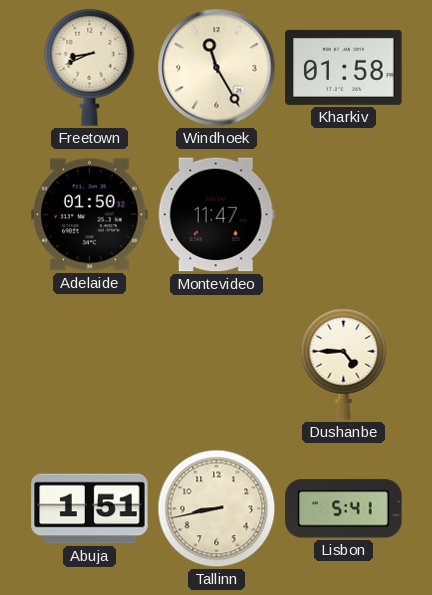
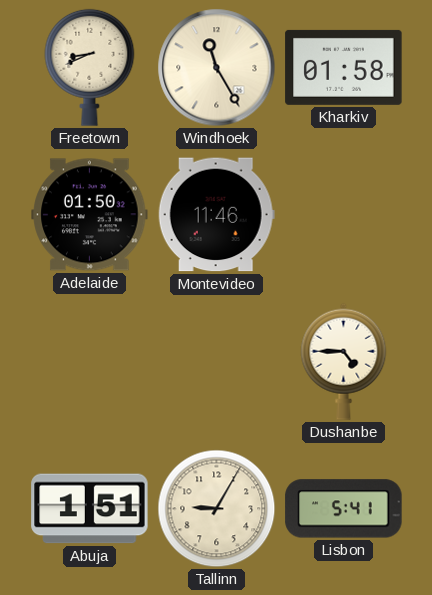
Montevideo: 11:47 -> 11:46
Tallinn: 8:43 -> 9:05
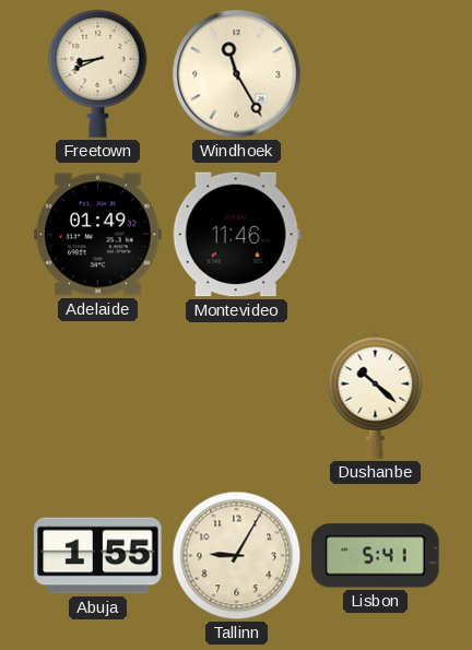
Kharkiv: 01:58 -> none
Adelaide: 01:50 -> 01:49
Dushanbe: 4:45 -> 10:22
Abuja: 1:51 -> 1:55
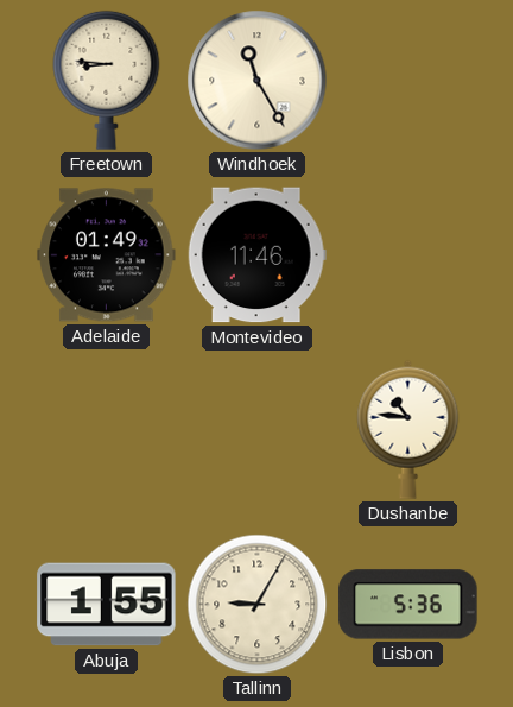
Freetown: 8:41 -> 8:46
Dushanbe: 10:22 -> 10:46
Lisbon: 5:41 -> 5:36
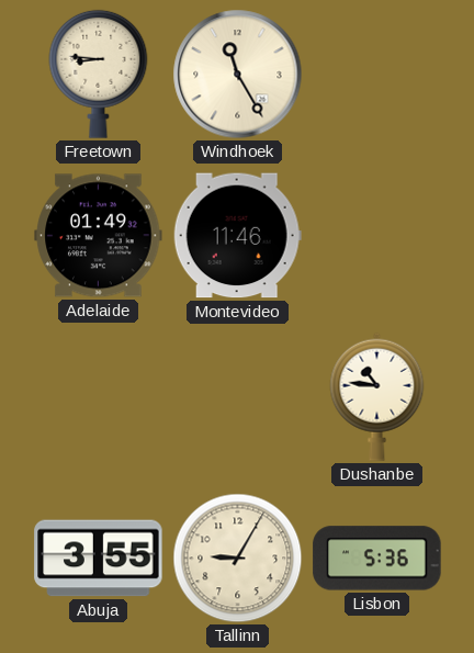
Abuja: 1:55 -> 3:55
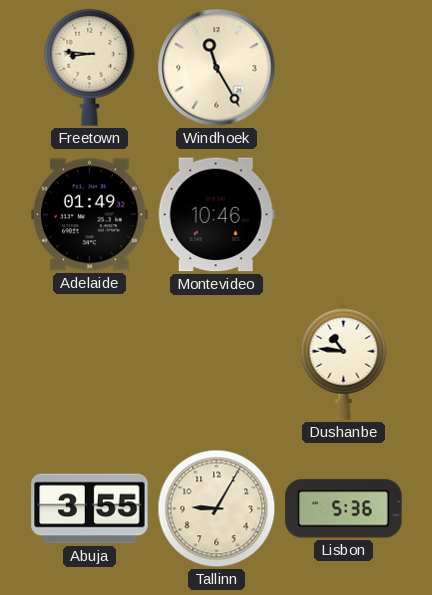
Montevideo: 11:46 -> 10:46
